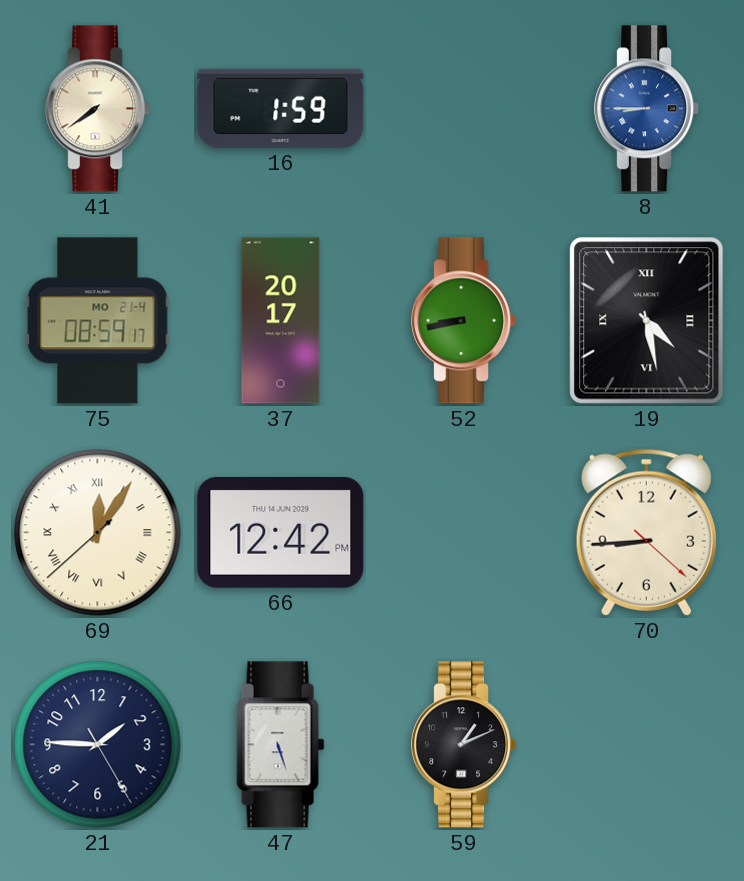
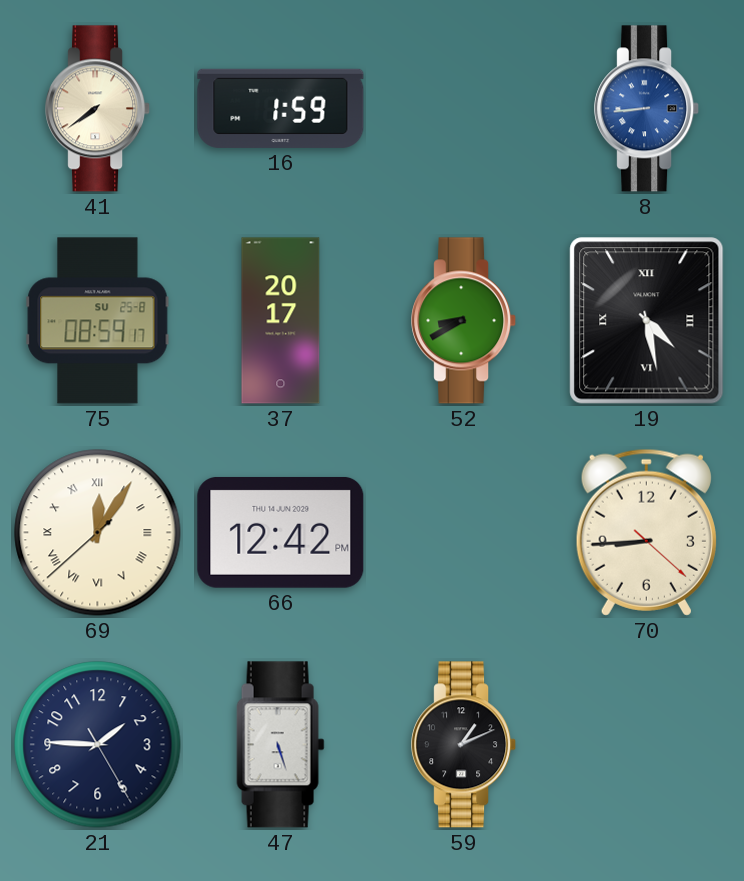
8: 8:45 -> 8:44
75 date: MO 21-4 -> SU 25-8
52: 8:43 -> 8:40
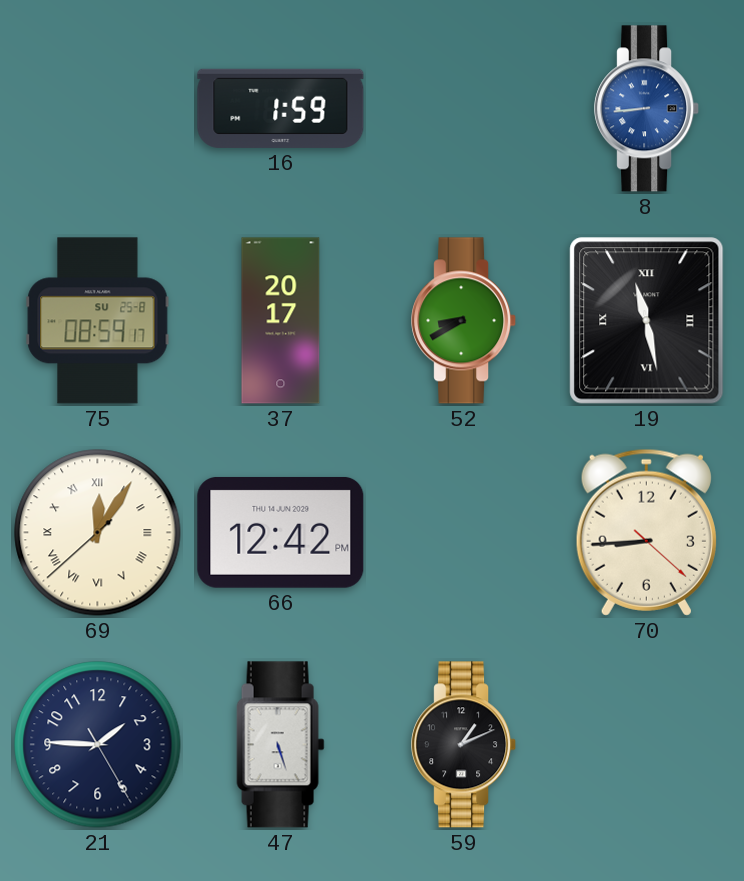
41: 7:39 -> none
19: 4:28 -> 11:28
